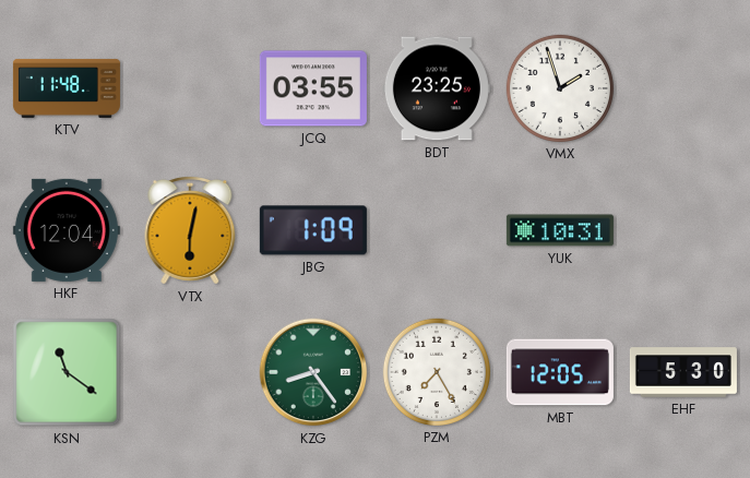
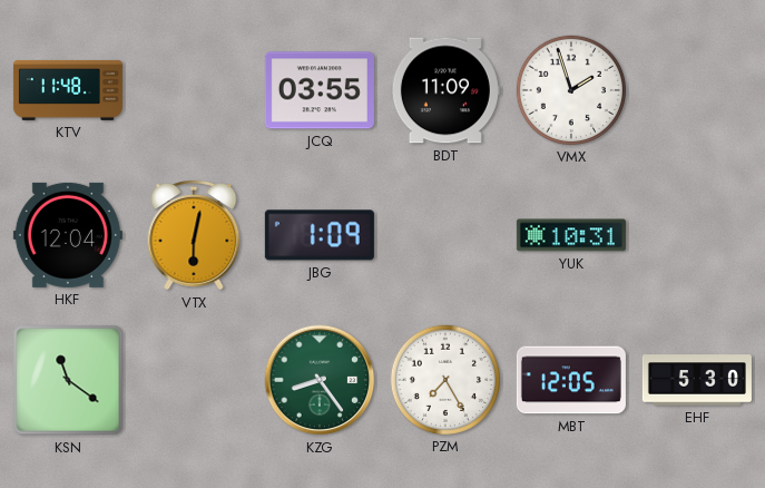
BDT: 23:25 -> 11:09
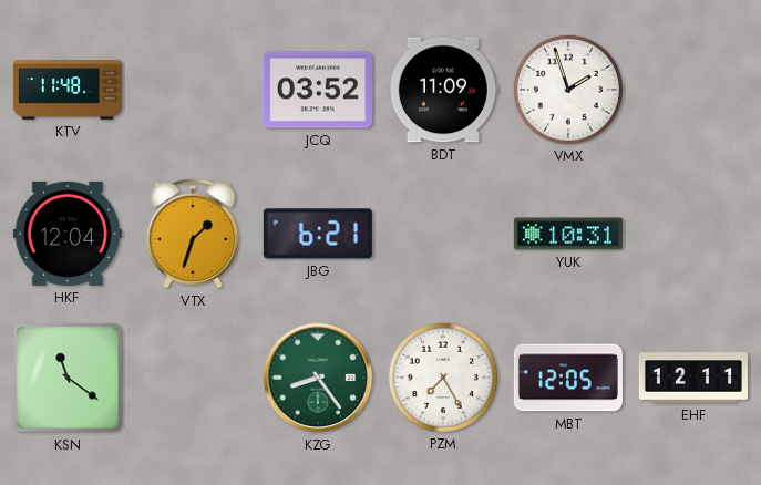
JCQ: 03:55 -> 03:52
VTX: 6:02 -> 1:33
JBG: 1:09 -> 6:21
EHF: 5:30 -> 12:11
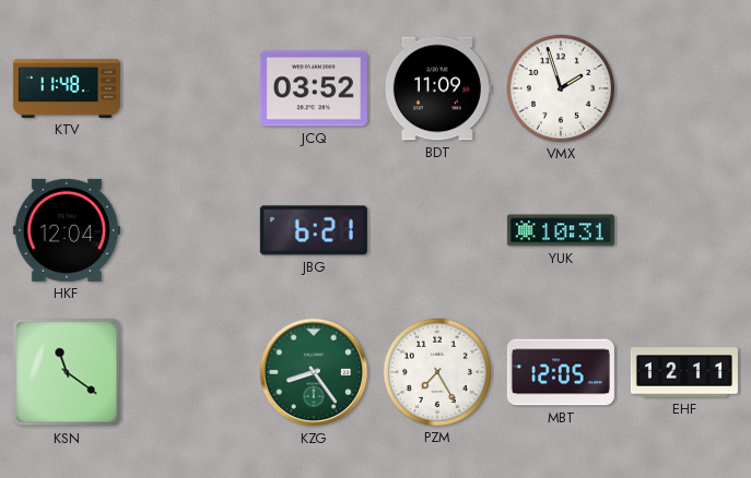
VTX: 1:33 -> none
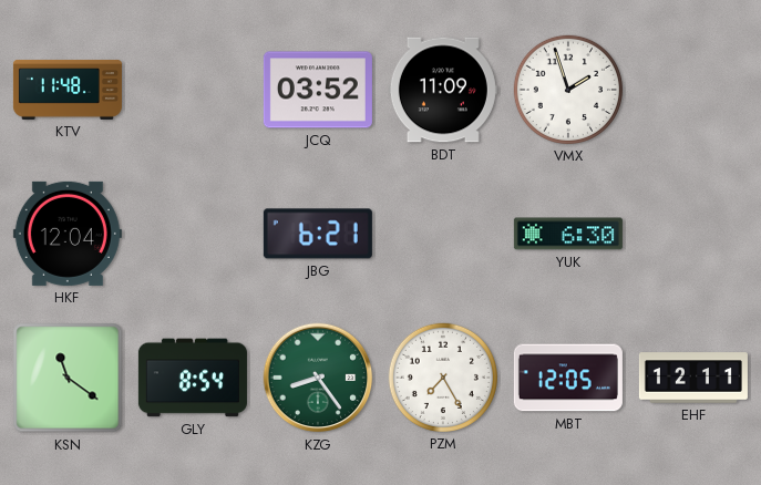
YUK: 10:31 -> 6:30
GLY: none -> 8:54
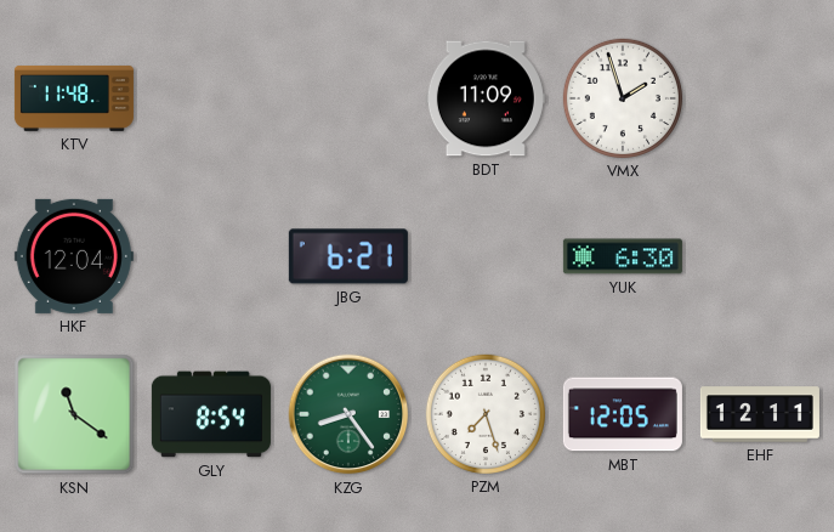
JCQ: 03:52 -> none
PZM: 7:25 -> 7:27
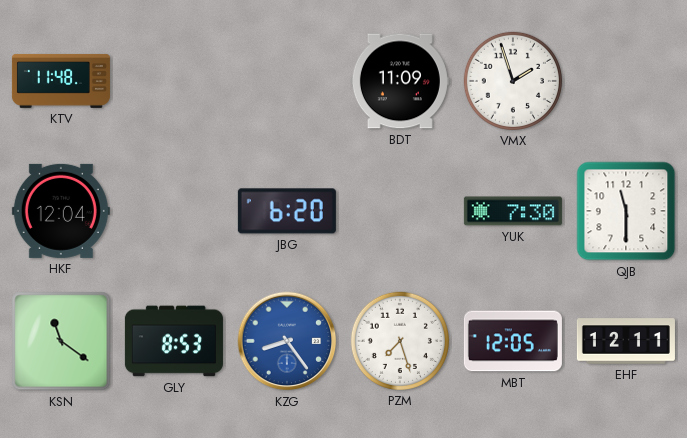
JBG: 6:21 -> 6:20
YUK: 6:30 -> 7:30
QJB: none -> 11:30
GLY: 8:54 -> 8:53
KZG dial: green -> blue
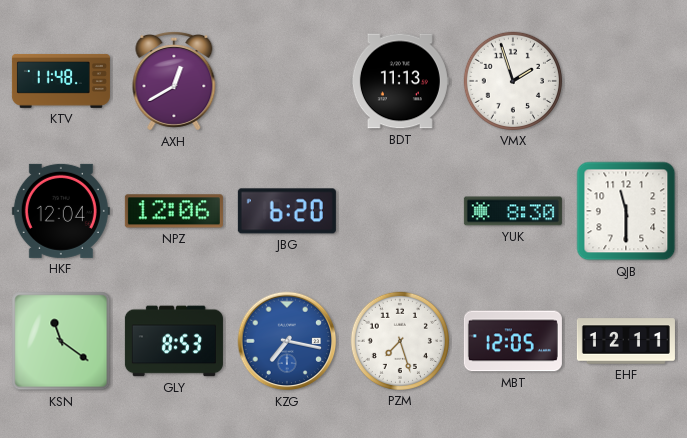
AXH: none -> 12:40
BDT: 11:09 -> 11:13
NPZ: none -> 12:06
YUK: 7:30 -> 8:30
KZG: 8:24 -> 7:17
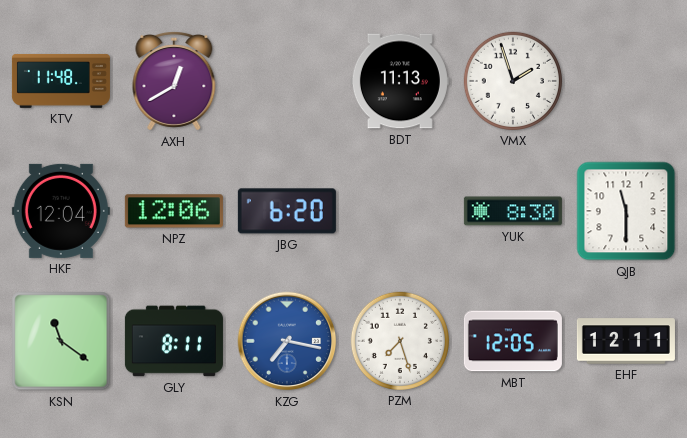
GLY: 8:53 -> 8:11
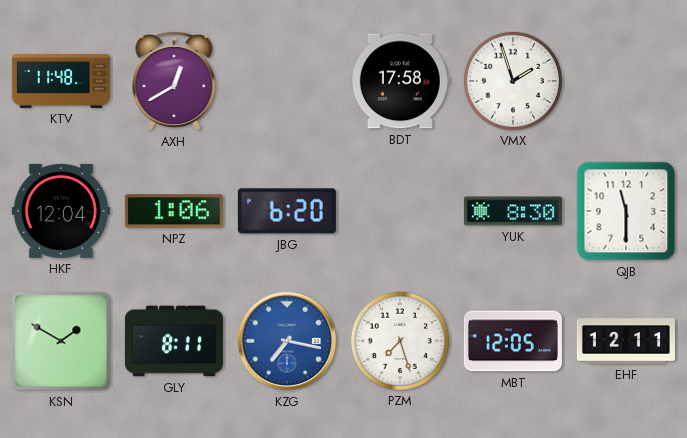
BDT: 11:13 -> 17:58
NPZ: 12:06 -> 1:06
KSN: 11:21 -> 1:50
